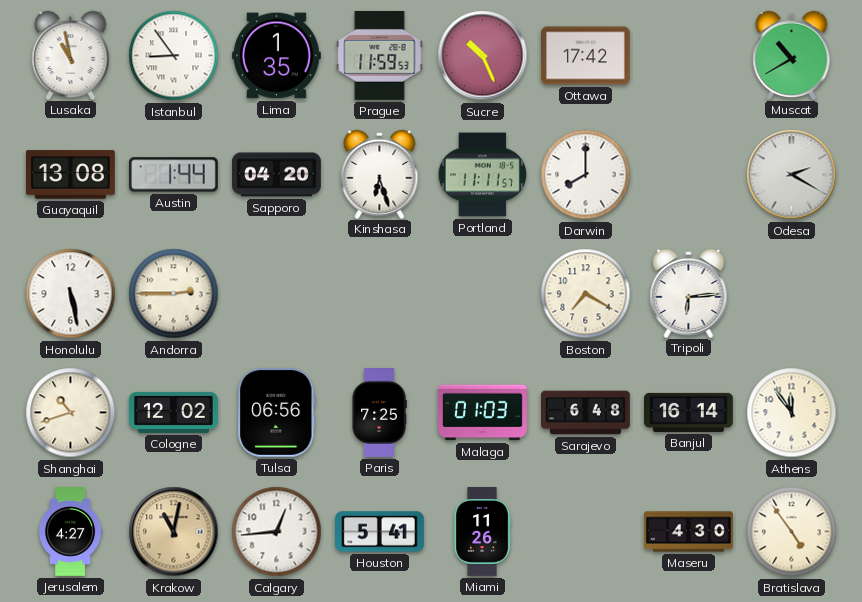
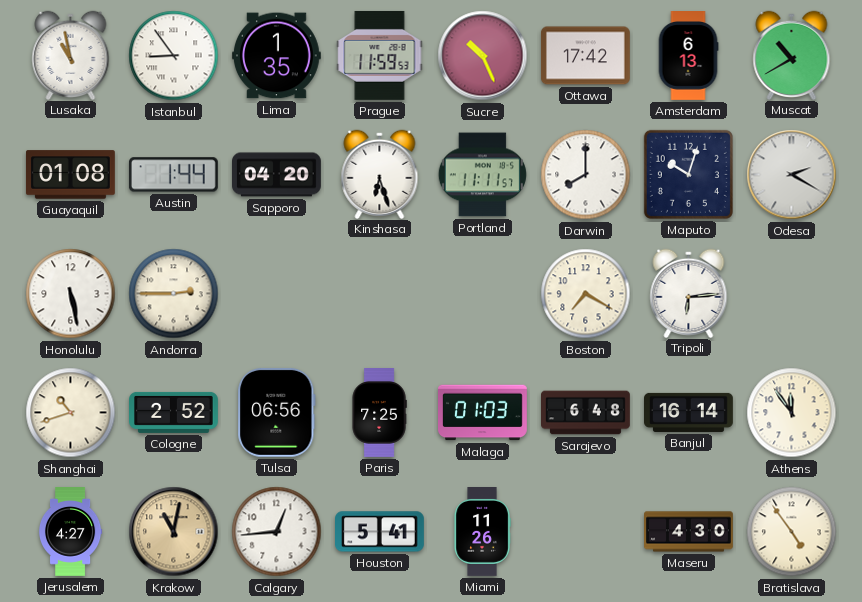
Amsterdam: none -> 6:13
Guayaquil: 13:08 -> 01:08
Maputo: none -> 10:03
Cologne: 12:02 -> 2:52
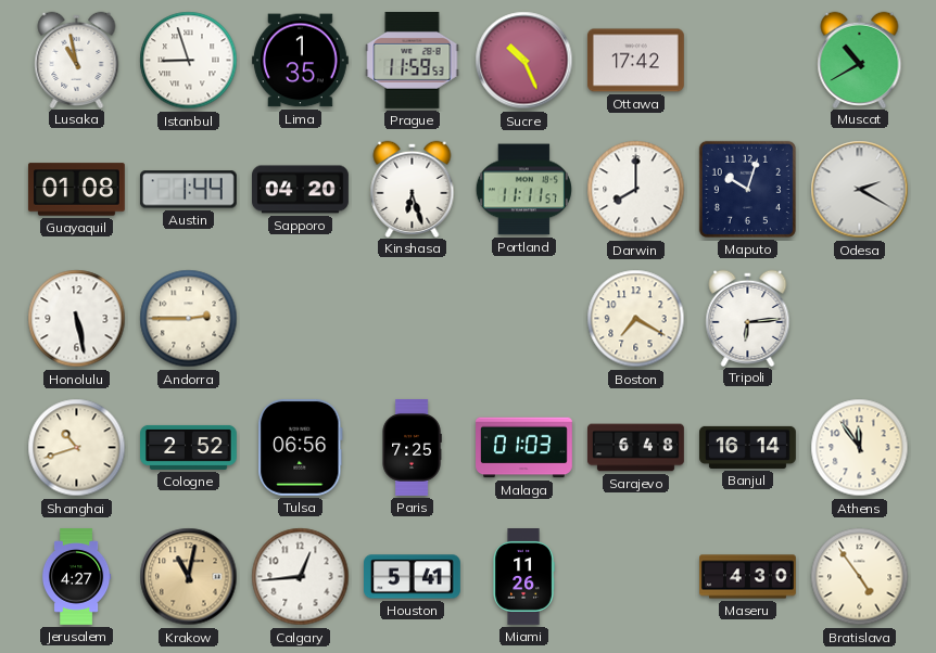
Istanbul: 8:54 -> 8:57
Amsterdam: 6:13 -> none
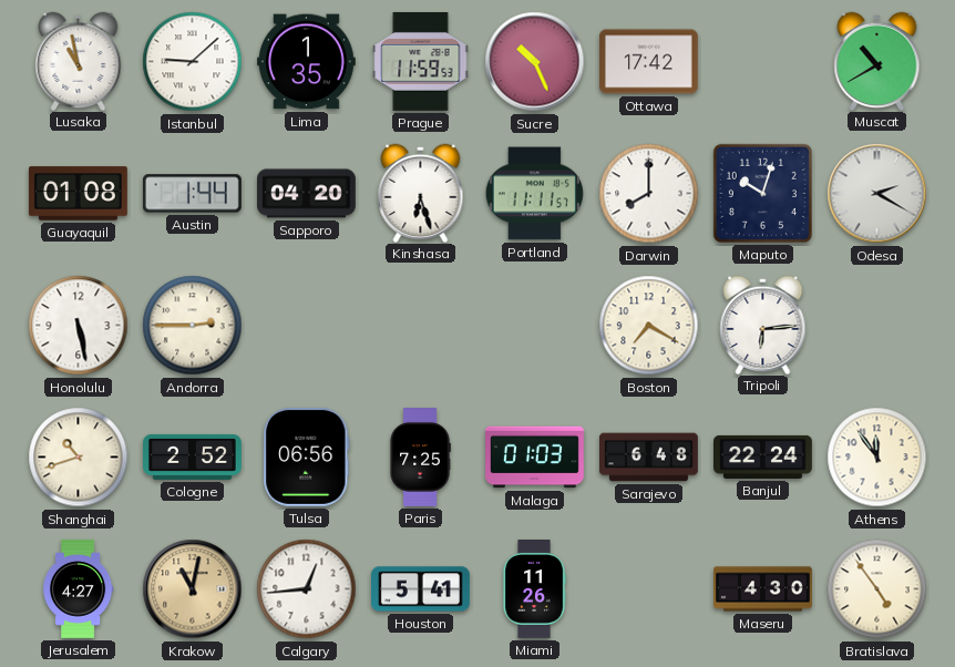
Istanbul: 8:57 -> 9:08
Banjul: 16:14 -> 22:24
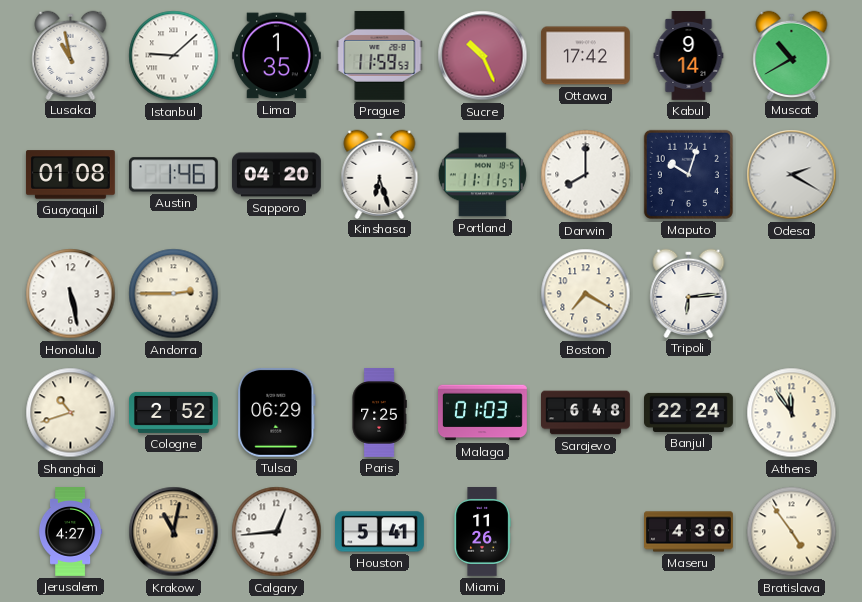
Kabul: none -> 9:14
Austin: 1:44 -> 1:46
Tulsa: 06:56 -> 06:29
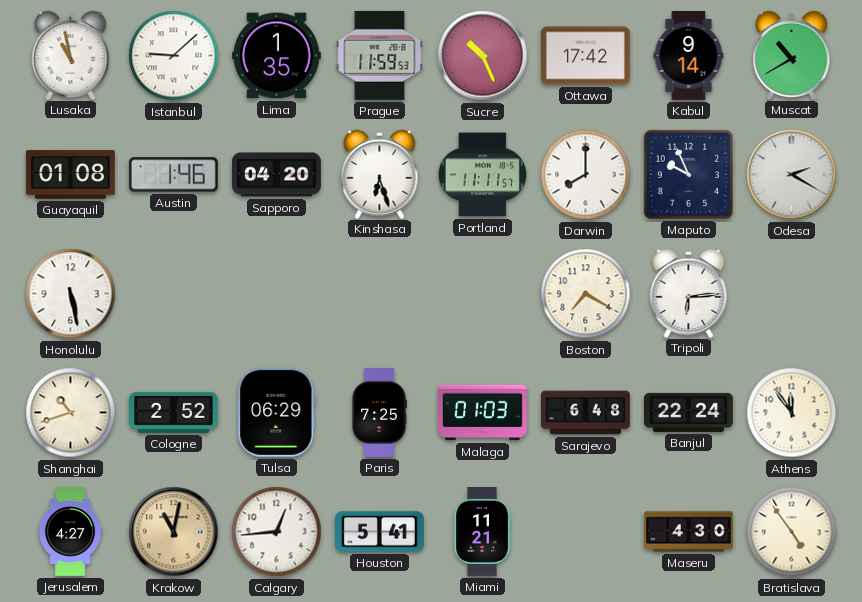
Maputo: 10:03 -> 9:56
Andorra: 2:45 -> none
Miami: 11:26 -> 11:21
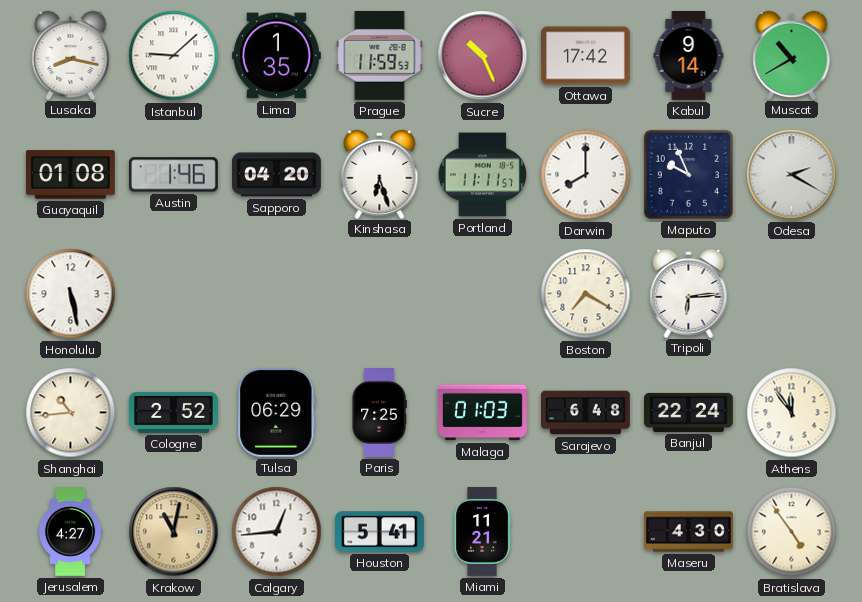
Lusaka: 10:58 -> 8:17
Shanghai: 10:42 -> 10:44
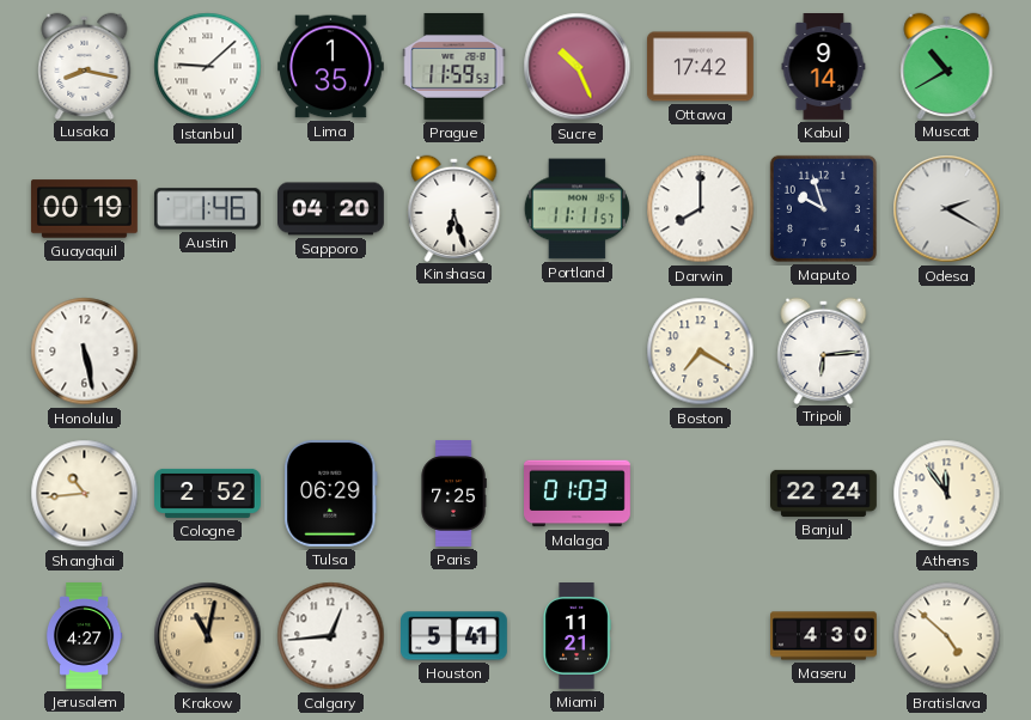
Guayaquil: 01:08 -> 00:19
Maputo: 9:56 -> 9:57
Sarajevo: 6:48 -> none
Bratislava: 4:54 -> 4:52
